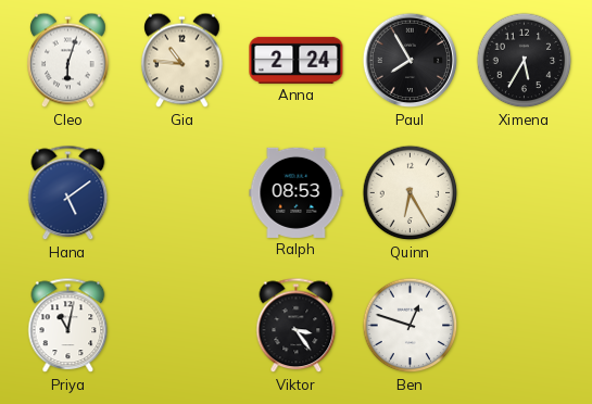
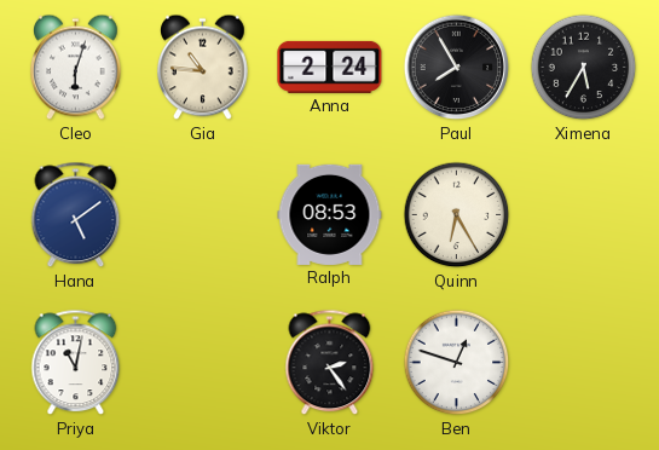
Viktor: 3:24 -> 2:24
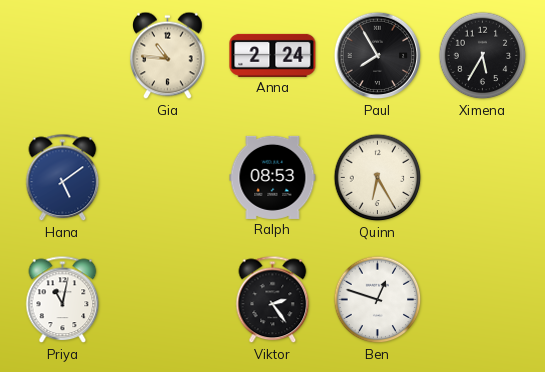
Cleo: 6:03 -> none
